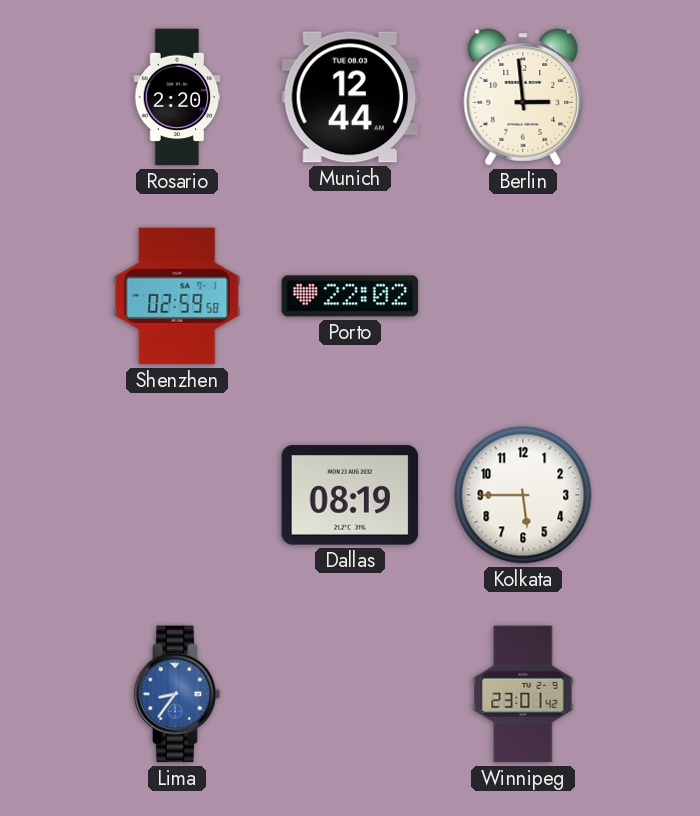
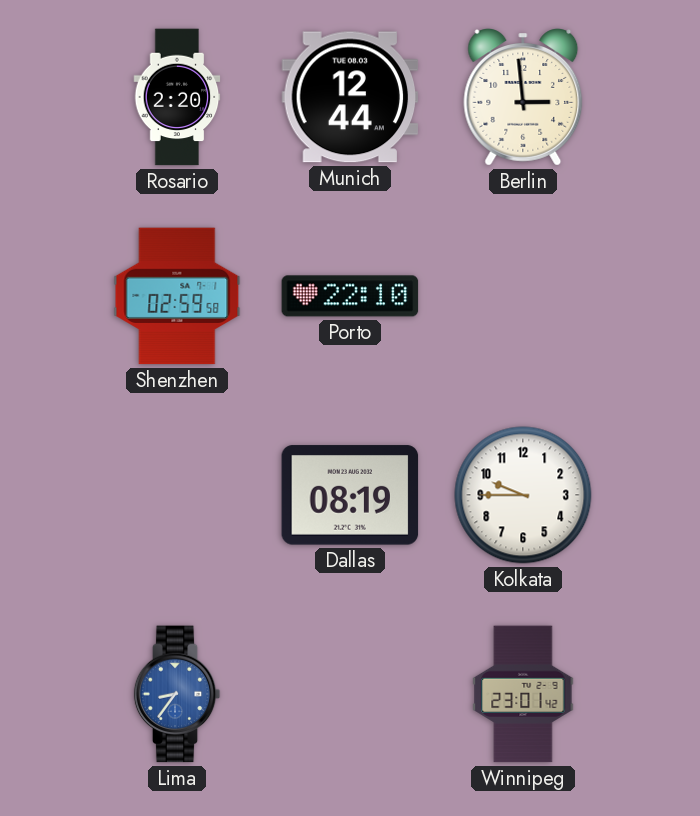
Porto: 22:02 -> 22:10
Kolkata: 5:45 -> 9:45
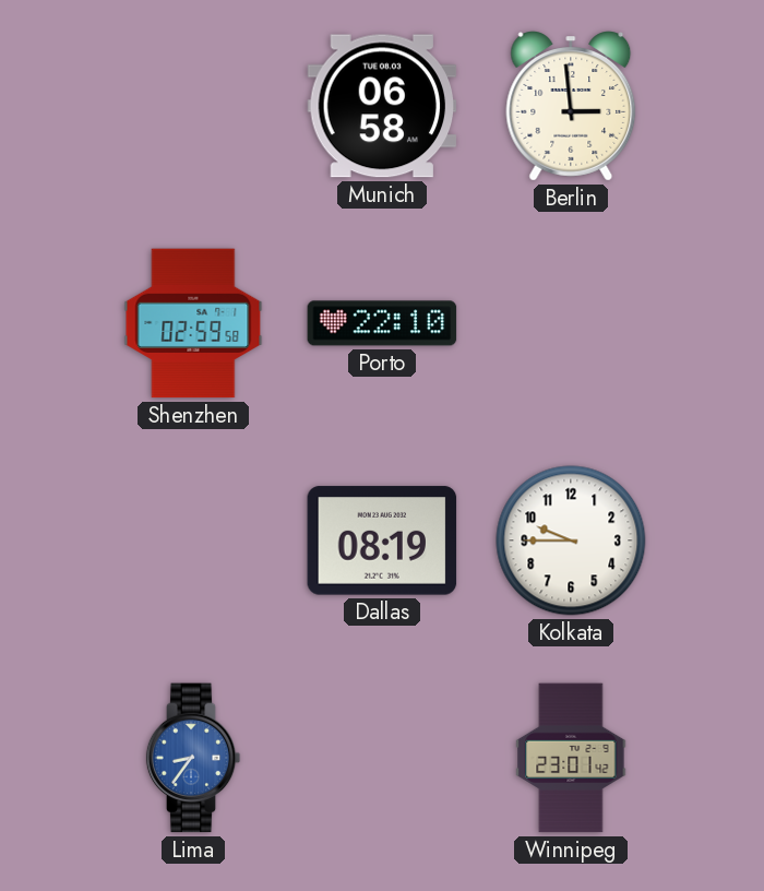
Rosario: 2:20 -> none
Munich: 12:44 -> 06:58
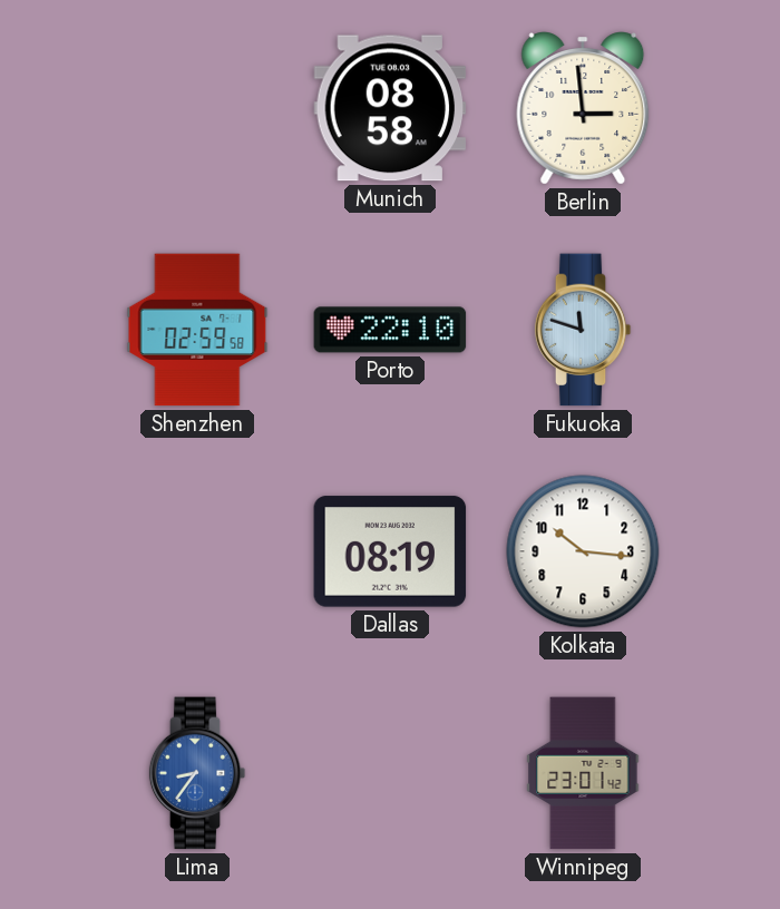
Munich: 06:58 -> 08:58
Fukuoka: none -> 11:48
Kolkata: 9:45 -> 10:16
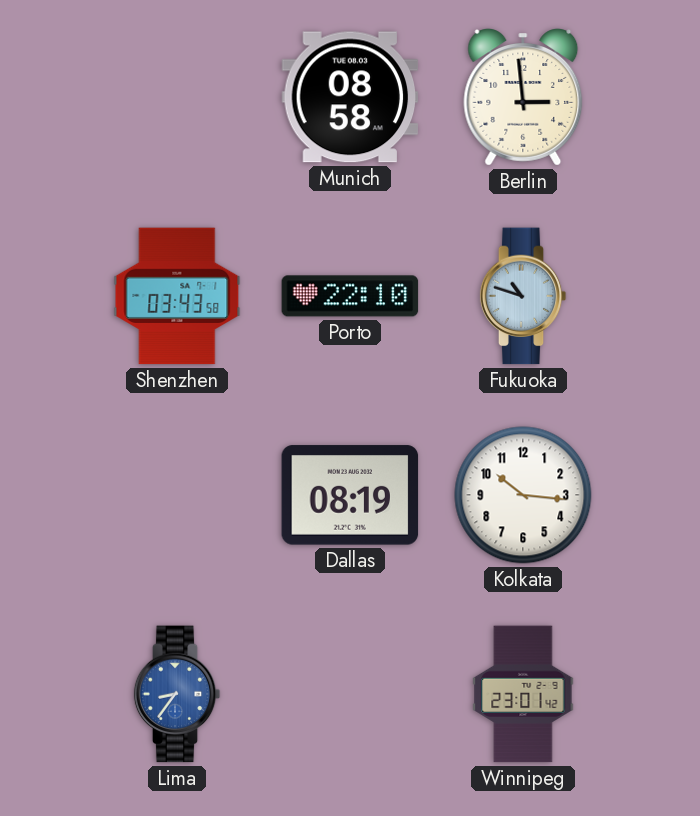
Shenzhen: 02:59 -> 03:43
Fukuoka: 11:48 -> 10:48
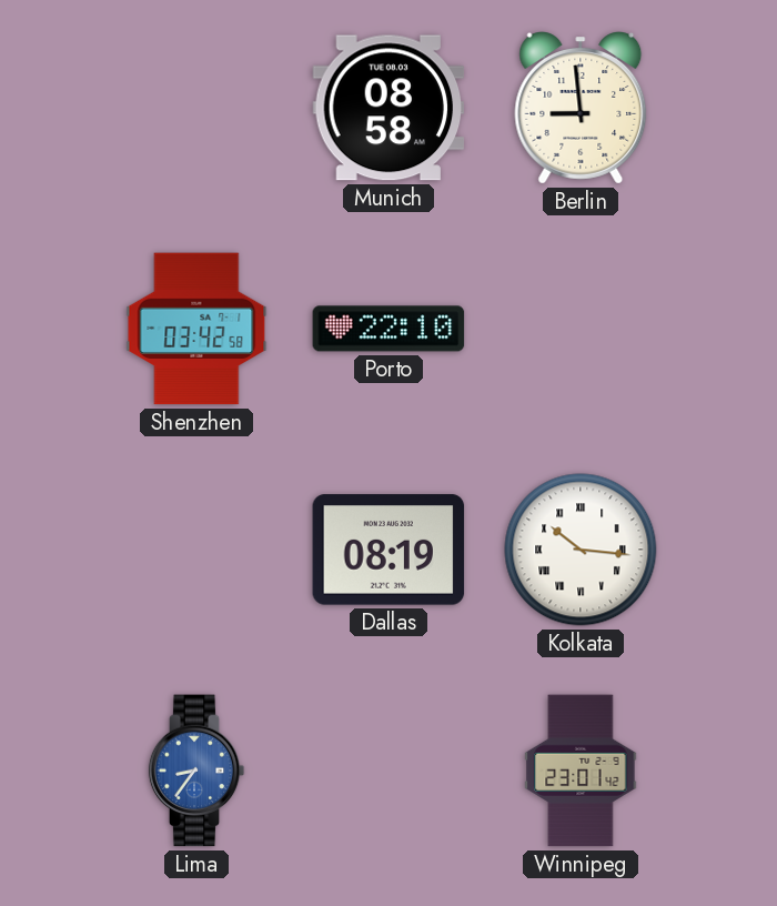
Berlin: 2:59 -> 8:59
Shenzhen: 03:43 -> 03:42
Fukuoka: 10:48 -> none
Kolkata numerals: Arabic -> Roman
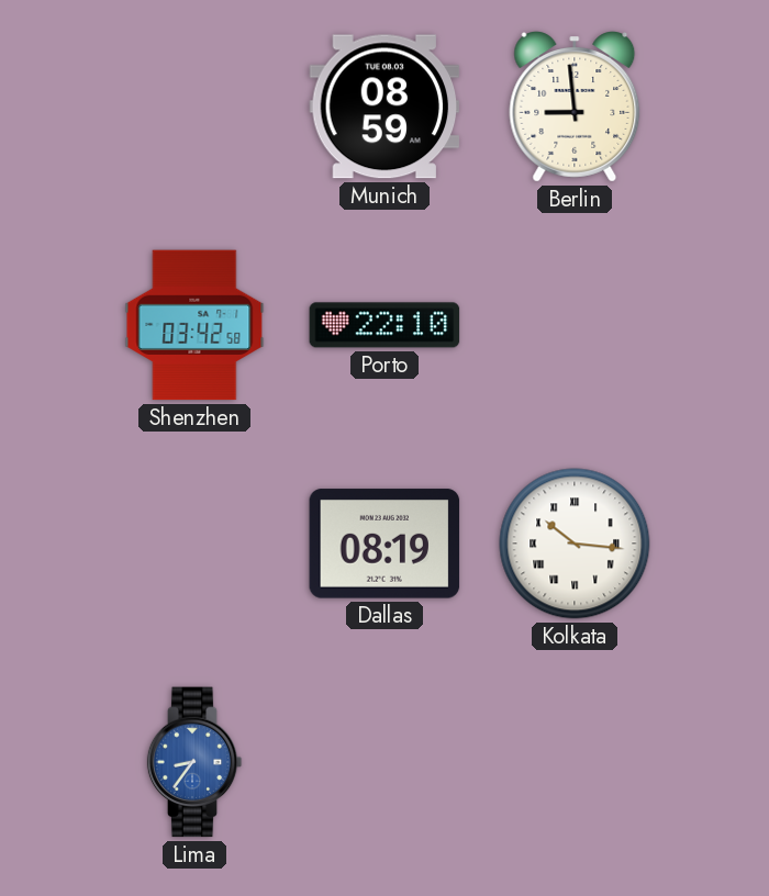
Munich: 08:58 -> 08:59
Winnipeg: 23:01 -> none
